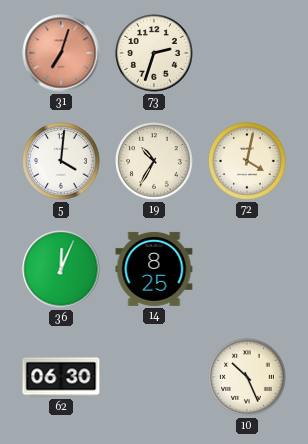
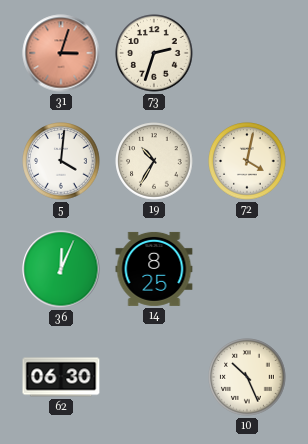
31: 7:03 -> 3:03
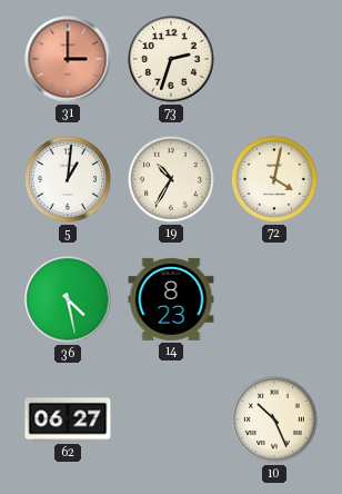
31: 3:03 -> 3:00
5: 4:01 -> 1:01
36: 12:04 -> 4:28
14: 8:25 -> 8:23
62: 06:30 -> 06:27
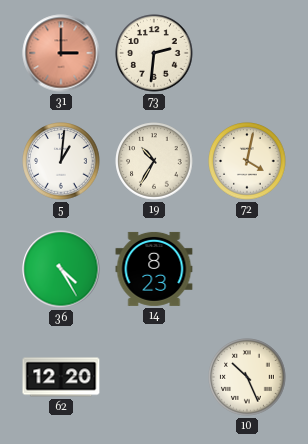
73: 2:33 -> 2:31
36: 4:28 -> 4:25
62: 06:27 -> 12:20
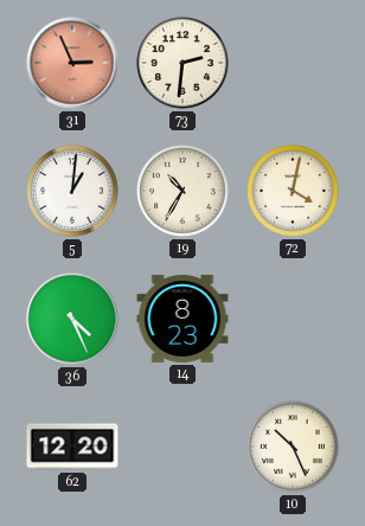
31: 3:00 -> 2:56
36: 4:25 -> 4:26
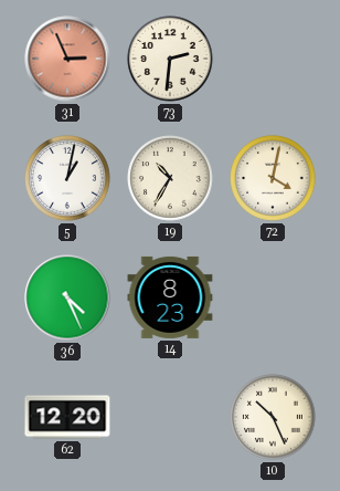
5: 1:01 -> 1:02
